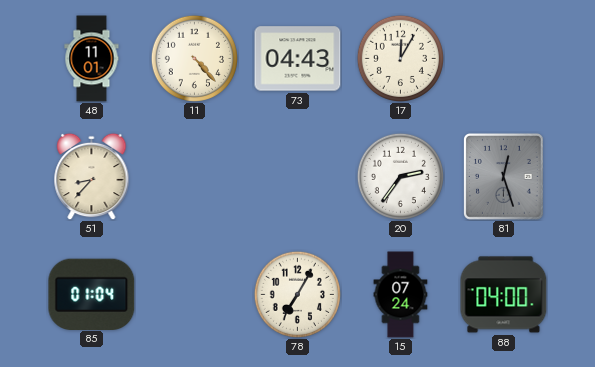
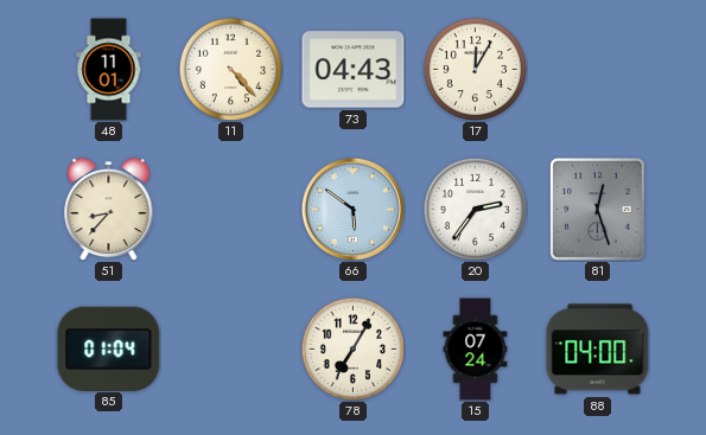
66: none -> 5:51
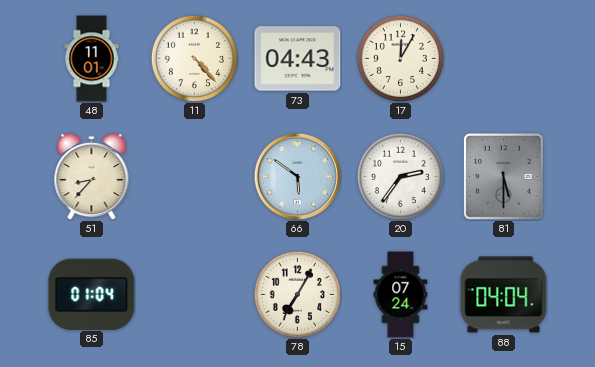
81: 12:27 -> 5:30
88: 04:00 -> 04:04
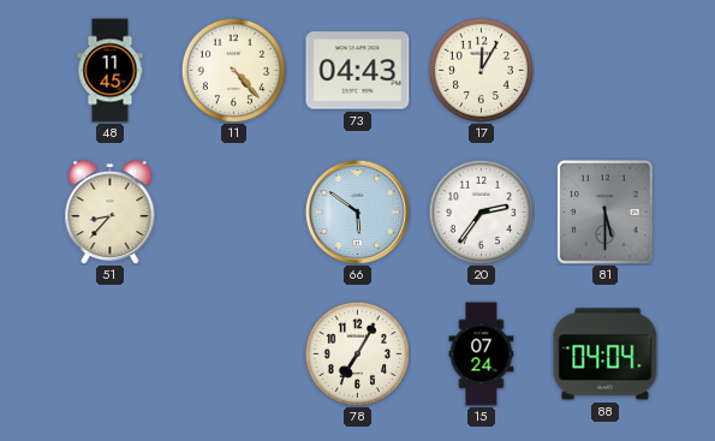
48: 11:01 -> 11:45
85: 01:04 -> none
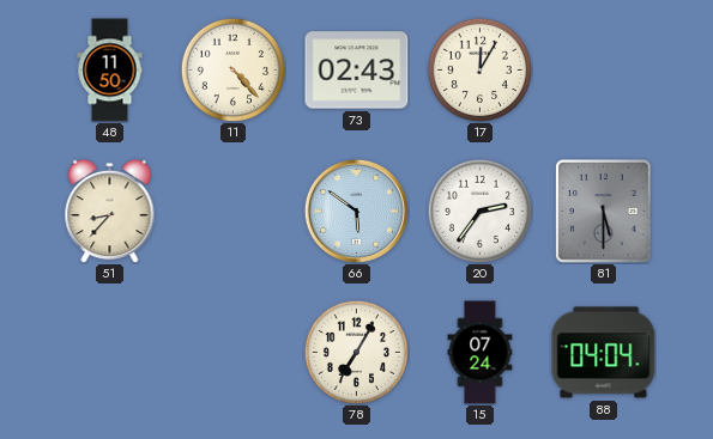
48: 11:45 -> 11:50
73: 04:43 -> 02:43
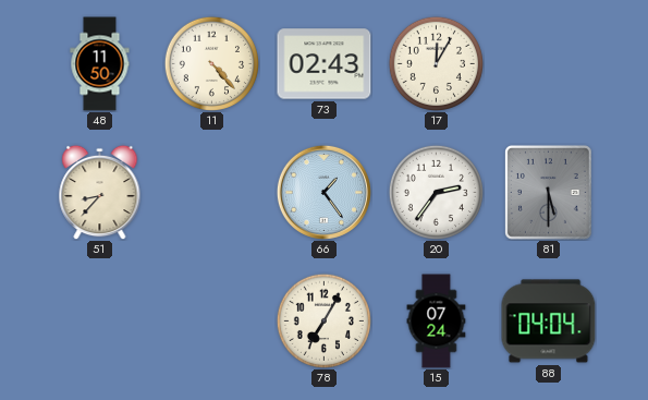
66: 5:51 -> 1:24
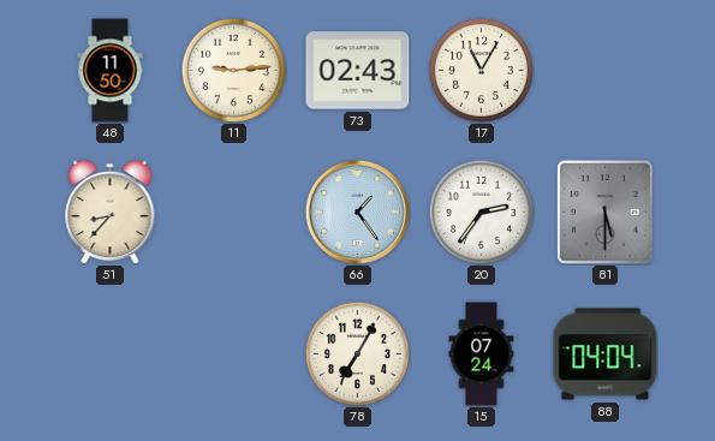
11: 4:23 -> 9:14
17: 12:05 -> 11:05
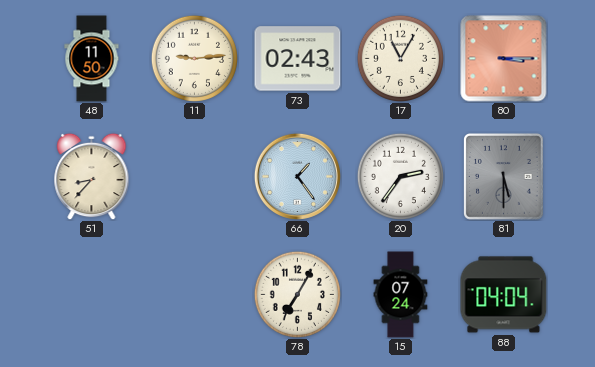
80: none -> 3:15
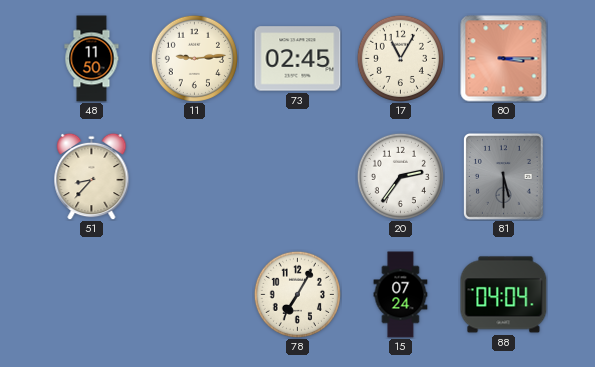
73: 02:43 -> 02:45
66: 1:24 -> none
